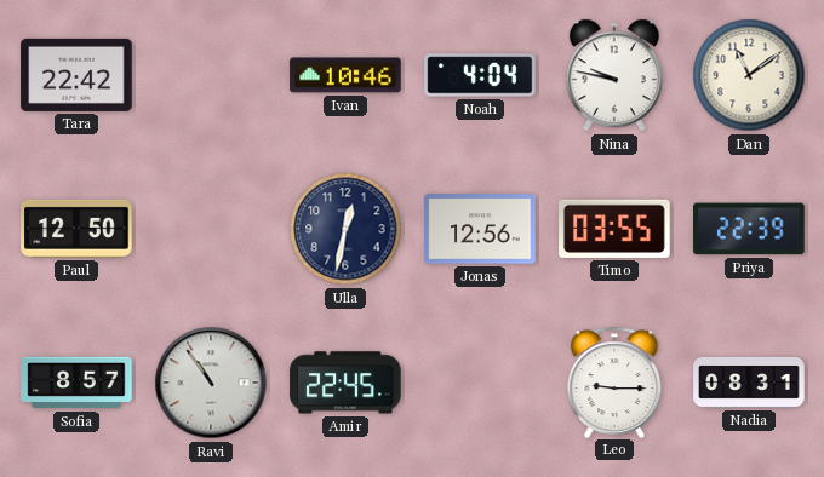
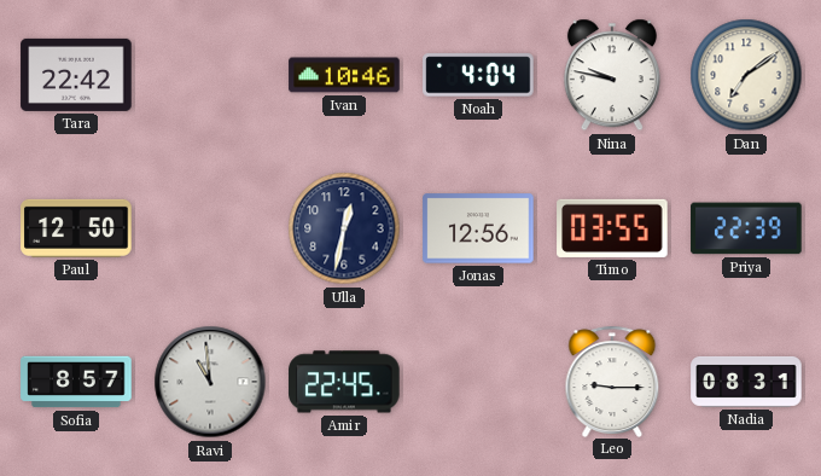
Dan: 11:09 -> 7:09
Ravi: 10:54 -> 10:59
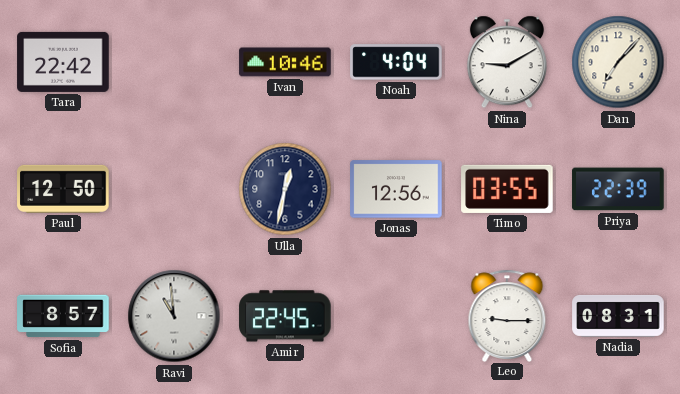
Nina: 9:47 -> 9:10
Dan: 7:09 -> 7:07
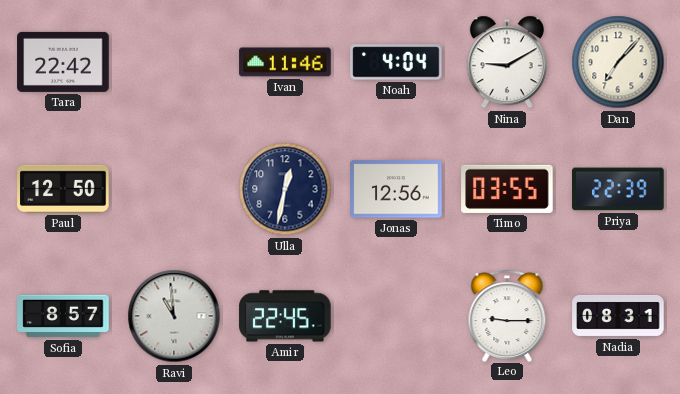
Ivan: 10:46 -> 11:46
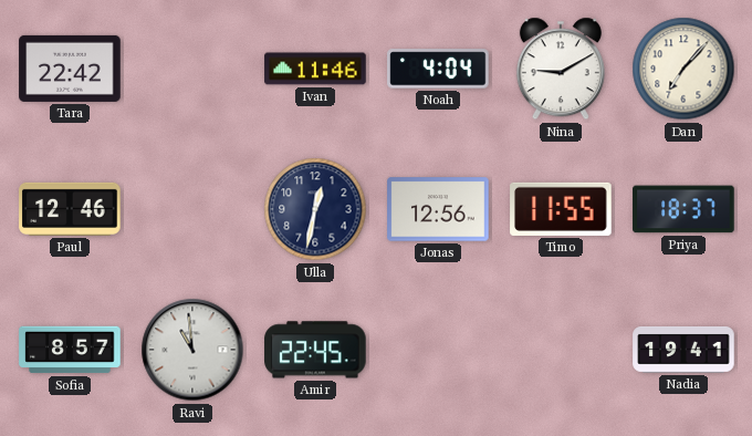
Paul: 12:50 -> 12:46
Timo: 03:55 -> 11:55
Priya: 22:39 -> 18:37
Leo: 9:15 -> none
Nadia: 08:31 -> 19:41
